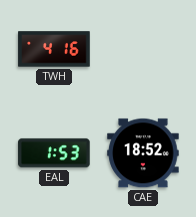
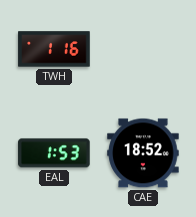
TWH: 4:16 -> 1:16
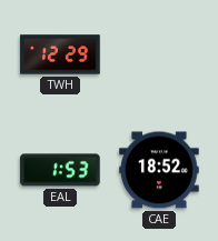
TWH: 1:16 -> 12:29
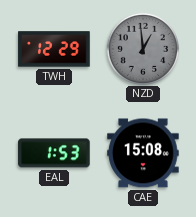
NZD: none -> 12:59
CAE: 18:52 -> 15:08
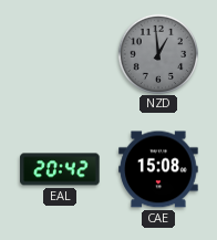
TWH: 12:29 -> none
EAL: 1:53 -> 20:42
